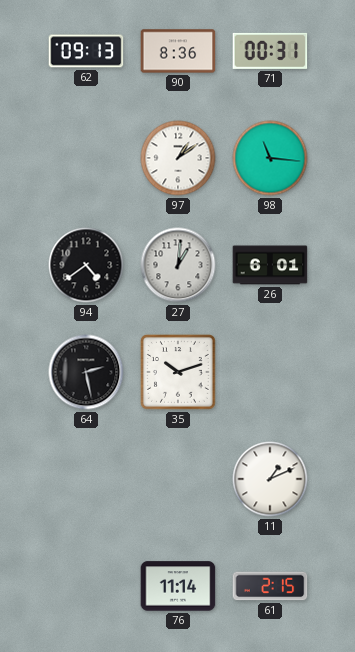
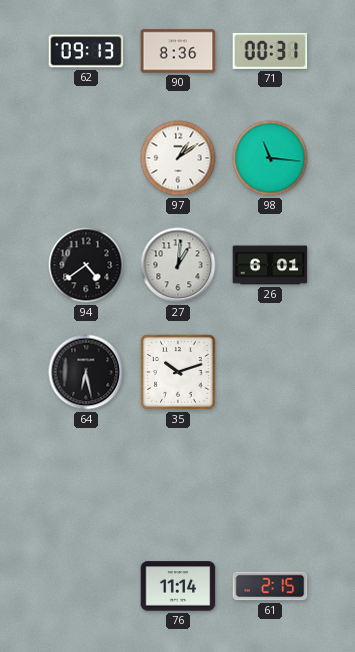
64: 2:28 -> 6:28
11: 1:11 -> none
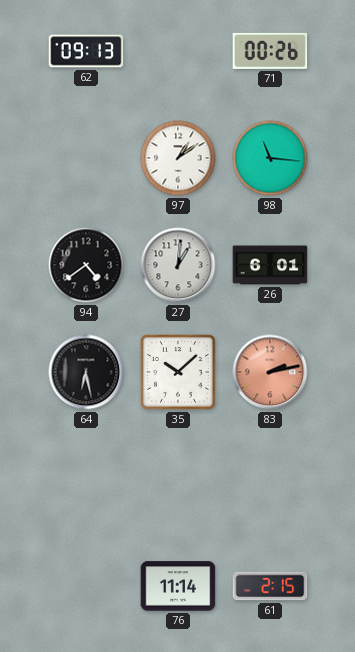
90: 8:36 -> none
71: 00:31 -> 00:26
35: 10:12 -> 10:08
83: none -> 2:13
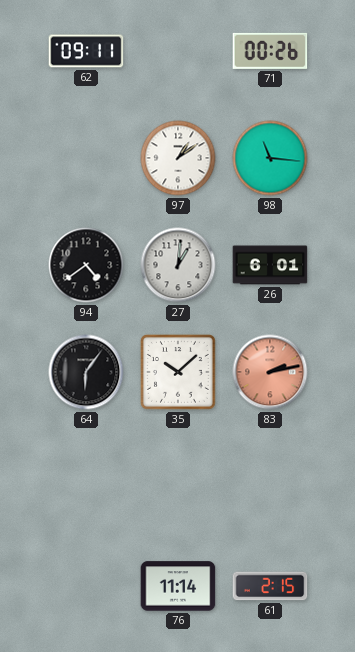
62: 09:13 -> 09:11
64: 6:28 -> 6:06
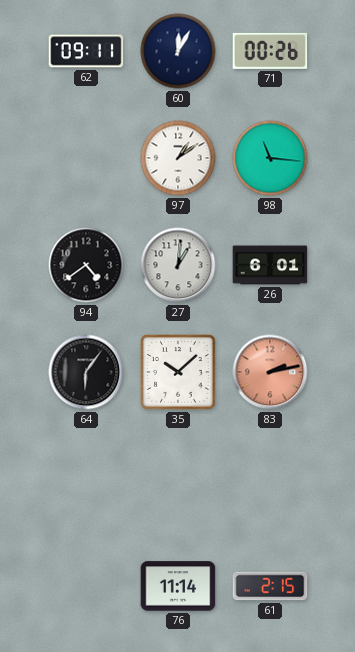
60: none -> 12:05
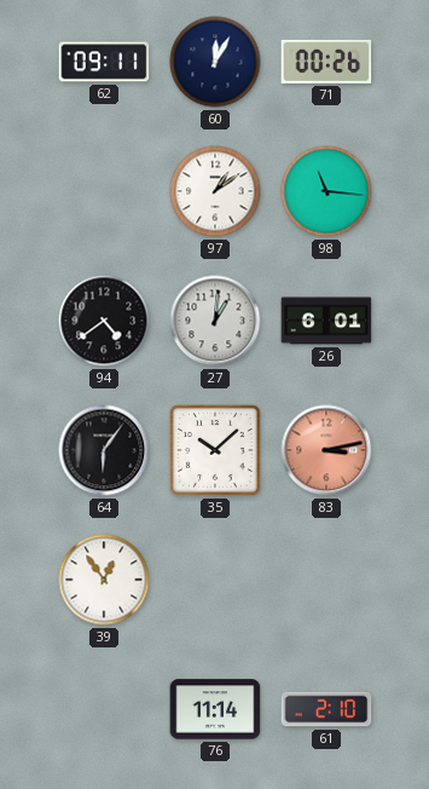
83: 2:13 -> 3:13
39: none -> 12:54
61: 2:15 -> 2:10
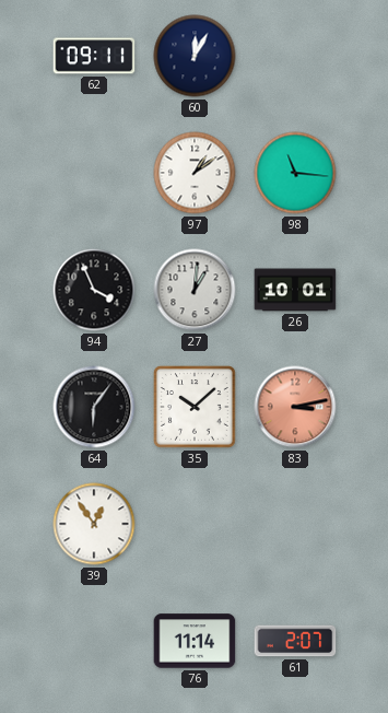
71: 00:26 -> none
94: 4:39 -> 3:56
26: 6:01 -> 10:01
61: 2:10 -> 2:07
